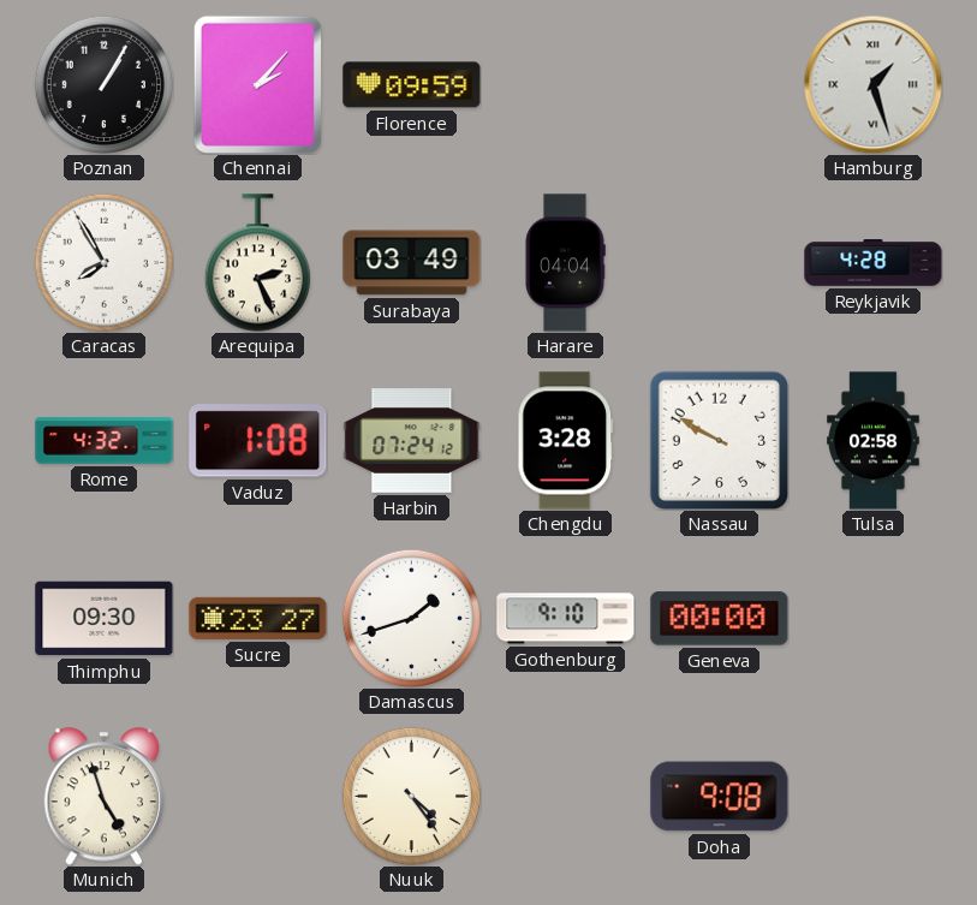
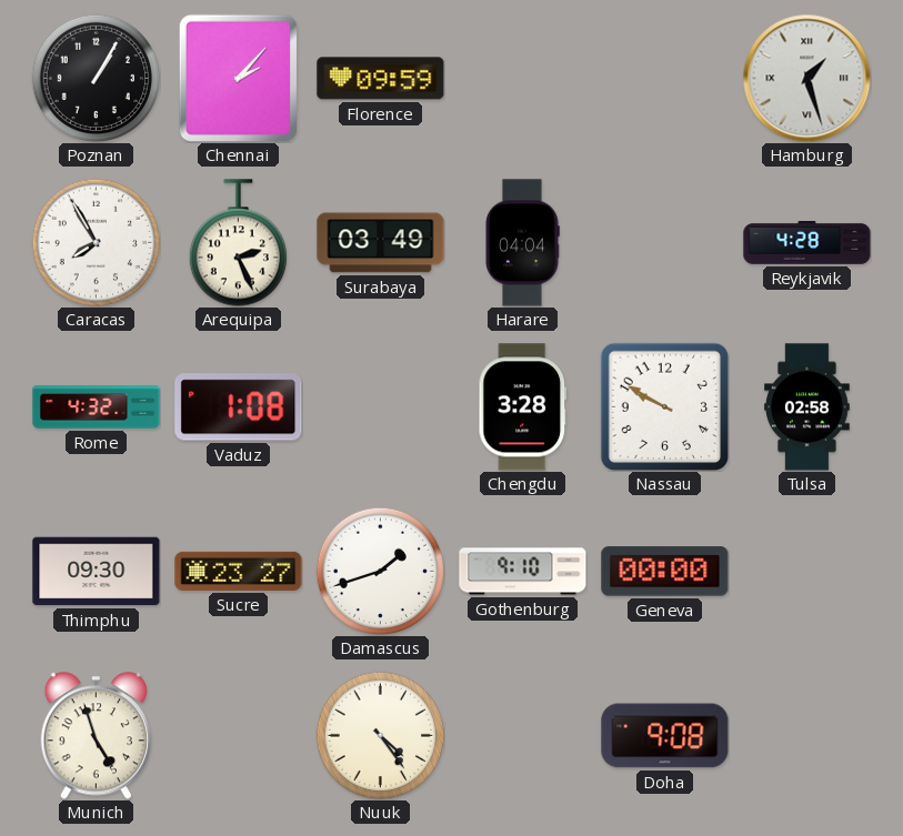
Harbin: 07:24 -> none
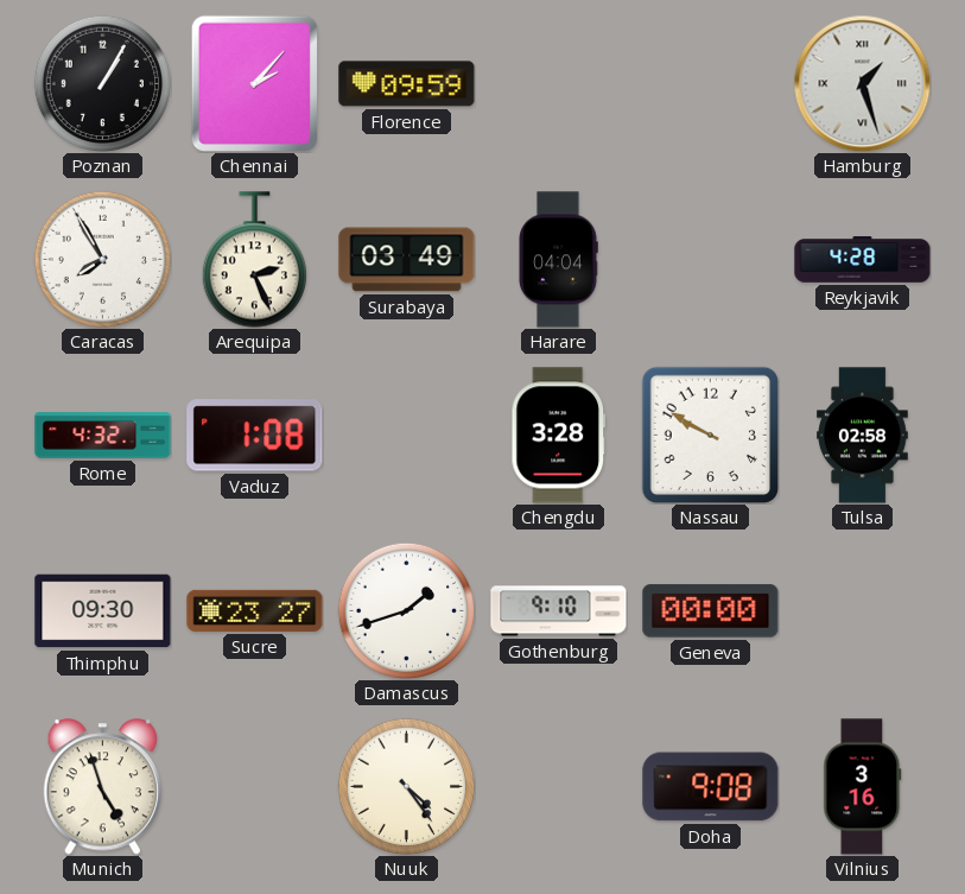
Vilnius: none -> 3:16
